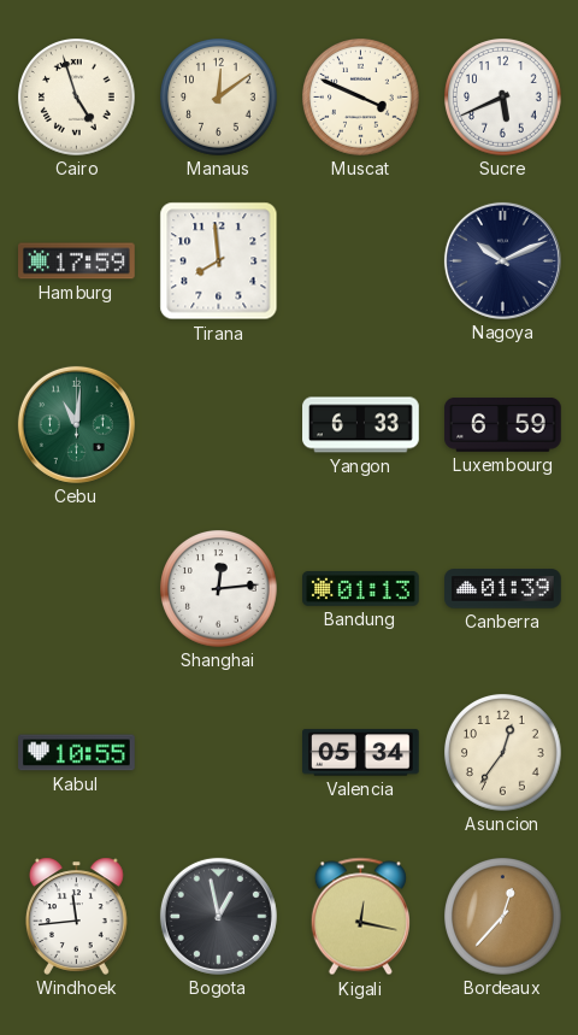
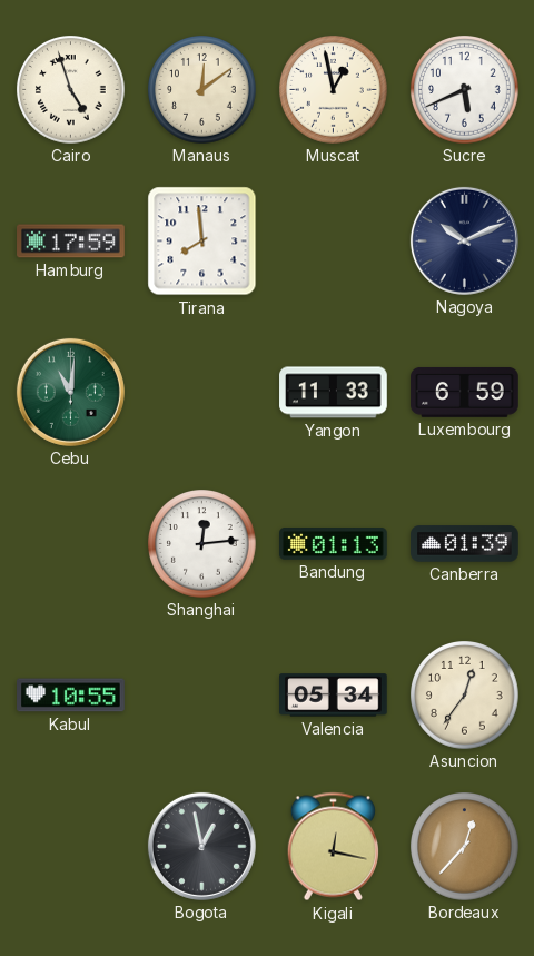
Muscat: 3:49 -> 12:58
Yangon: 6:33 -> 11:33
Windhoek: 11:44 -> none
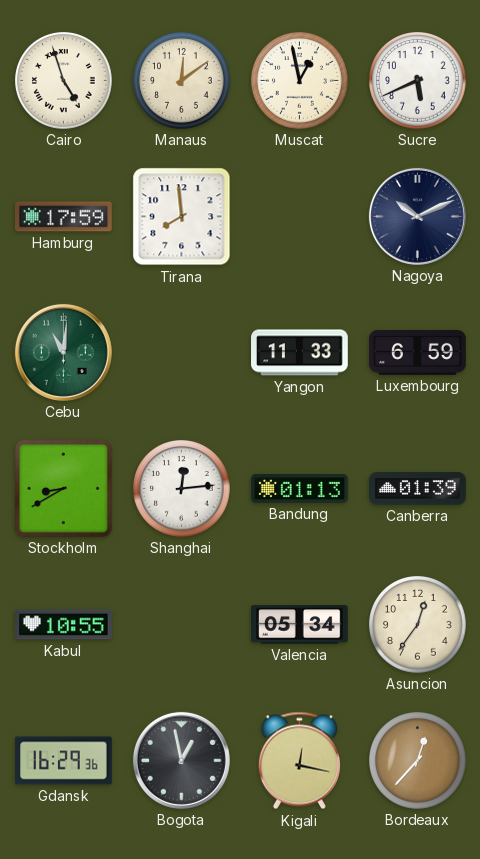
Stockholm: none -> 8:40
Gdansk: none -> 16:29
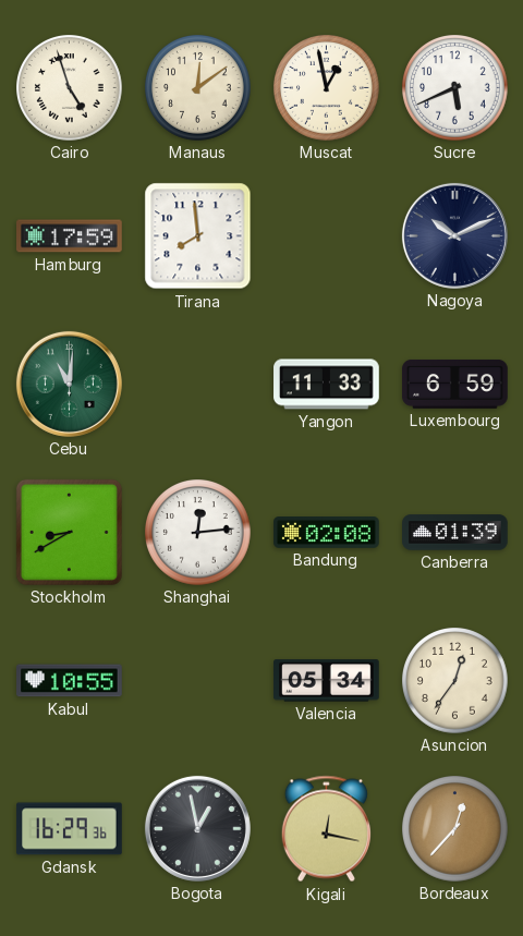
Bandung: 01:13 -> 02:08
